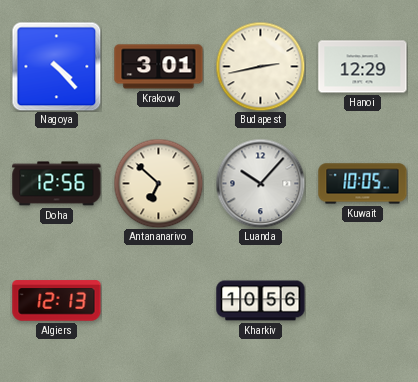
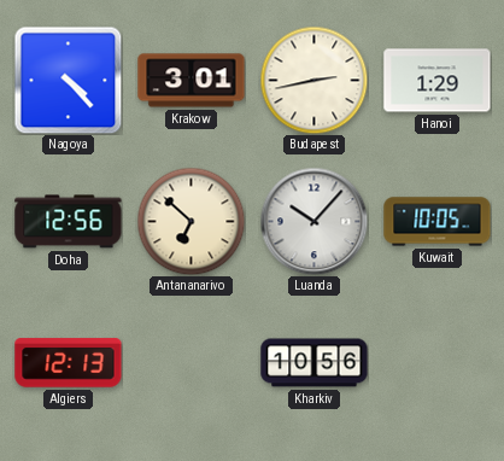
Hanoi: 12:29 -> 1:29
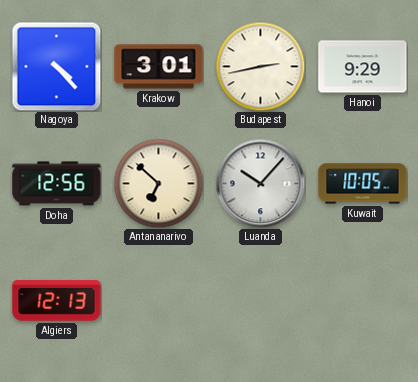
Hanoi: 1:29 -> 9:29
Kharkiv: 10:56 -> none
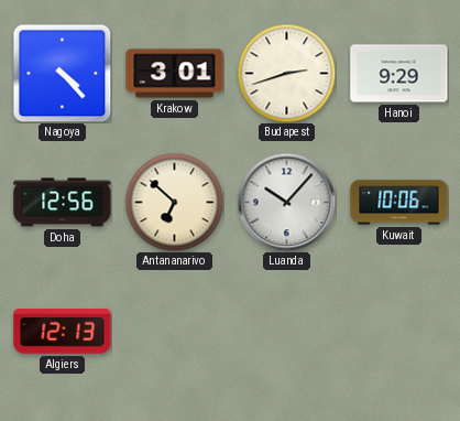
Budapest: 2:43 -> 2:42
Kuwait: 10:05 -> 10:06
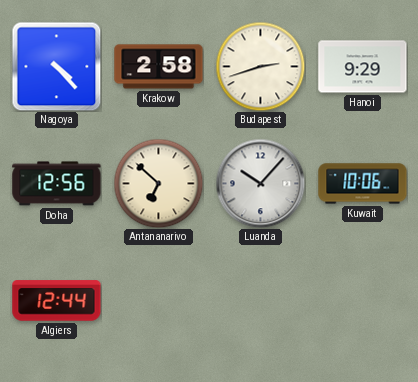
Krakow: 3:01 -> 2:58
Algiers: 12:13 -> 12:44
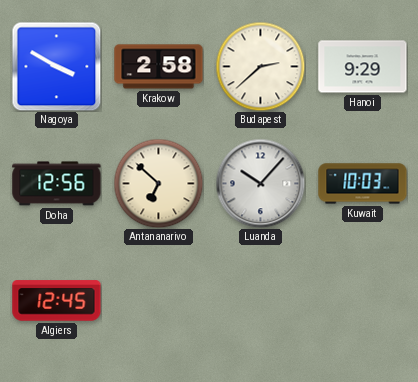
Nagoya: 4:23 -> 3:50
Budapest: 2:42 -> 2:38
Kuwait: 10:06 -> 10:03
Algiers: 12:44 -> 12:45
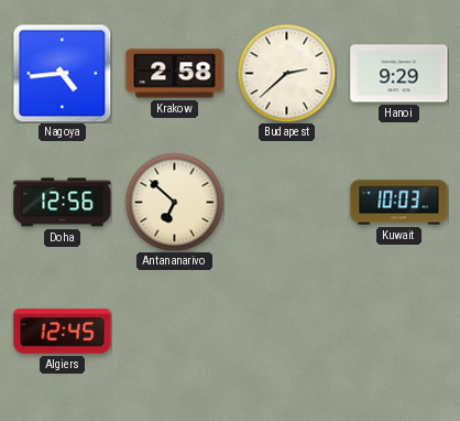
Nagoya: 3:50 -> 4:44
Luanda: 10:07 -> none
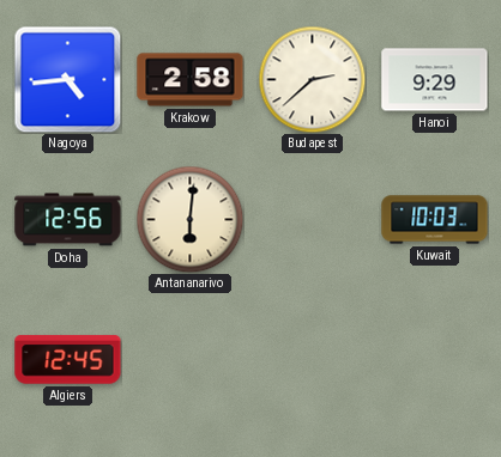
Antananarivo: 6:52 -> 6:01
